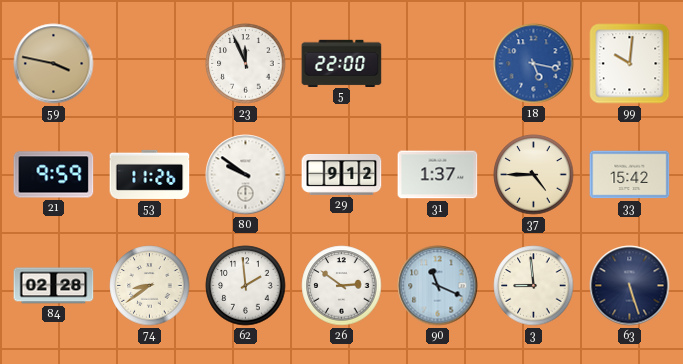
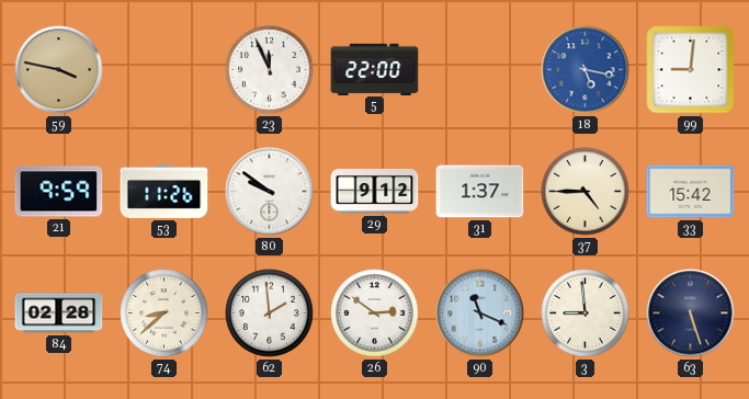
99: 10:01 -> 9:01
74: 8:39 -> 8:38
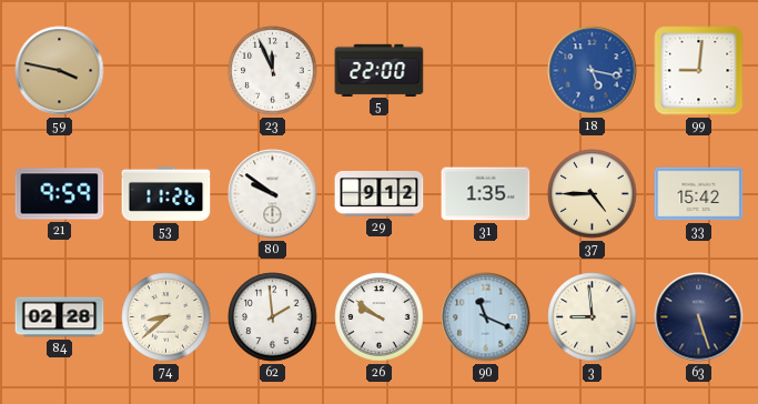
31: 1:37 -> 1:35
26: 2:51 -> 9:51
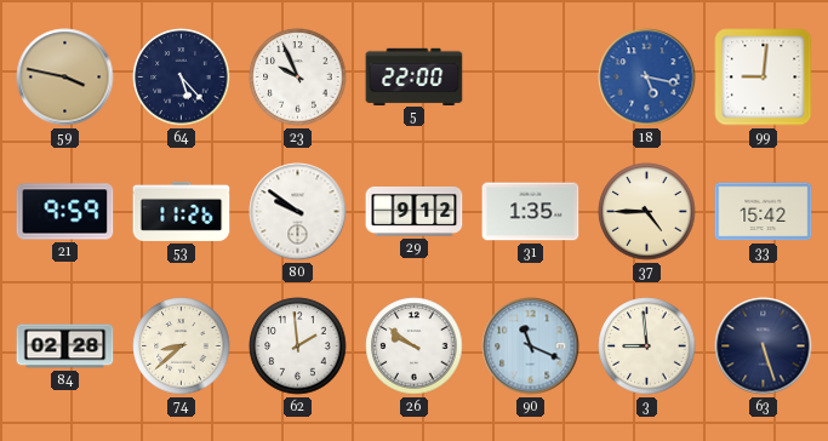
64: none -> 5:23
23: 11:56 -> 9:56
